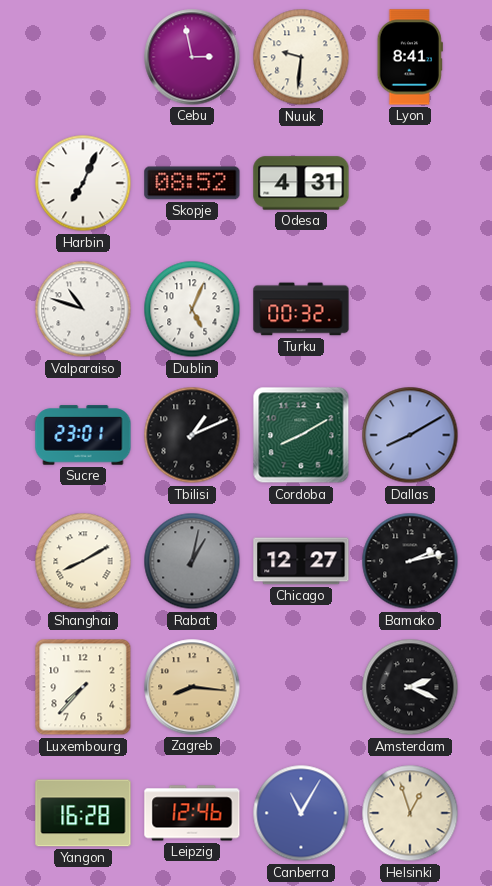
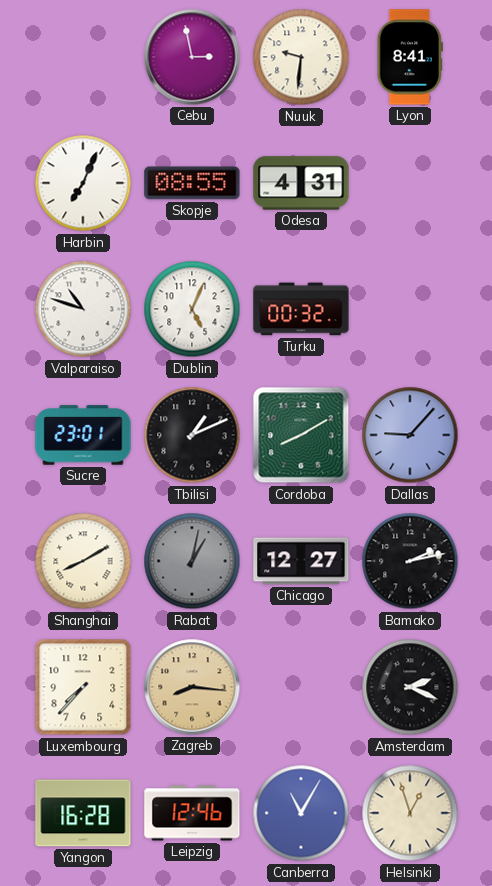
Skopje: 08:52 -> 08:55
Dallas: 8:10 -> 9:07
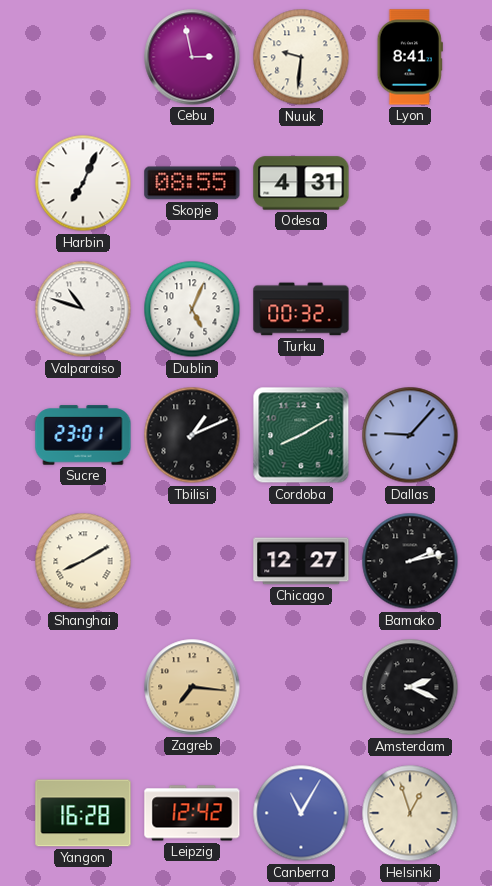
Rabat: 1:02 -> none
Luxembourg: 7:37 -> none
Zagreb: 8:16 -> 7:16
Leipzig: 12:46 -> 12:42
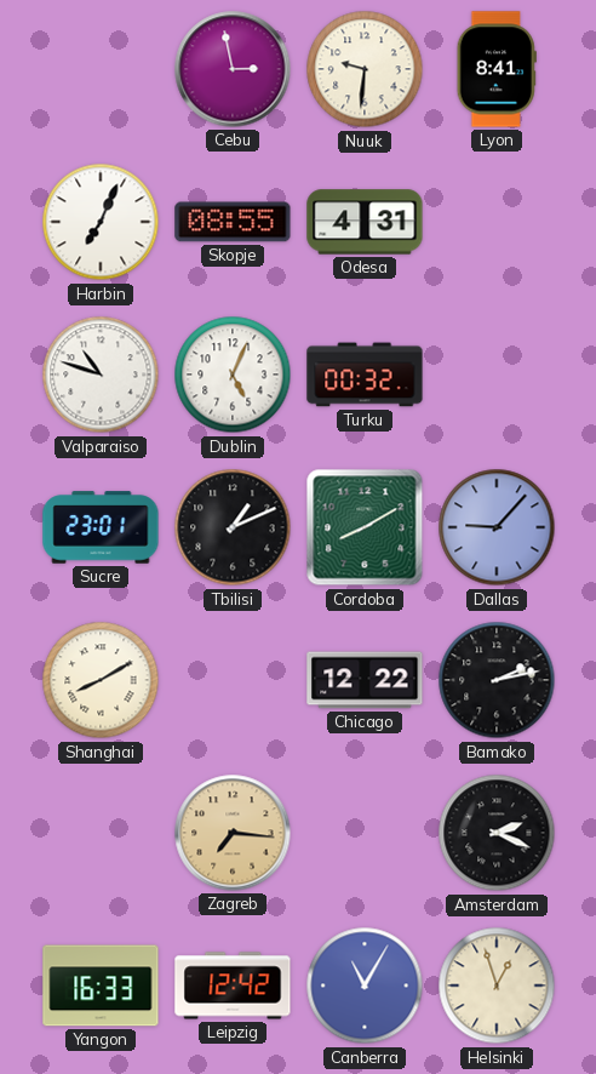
Chicago: 12:27 -> 12:22
Yangon: 16:28 -> 16:33
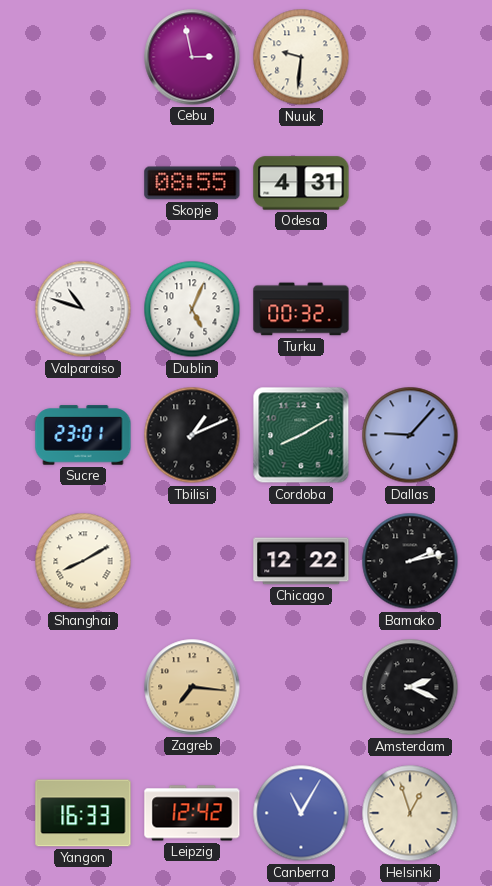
Lyon: 8:41 -> none
Harbin: 7:04 -> none
